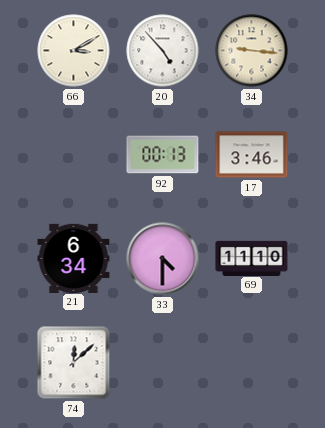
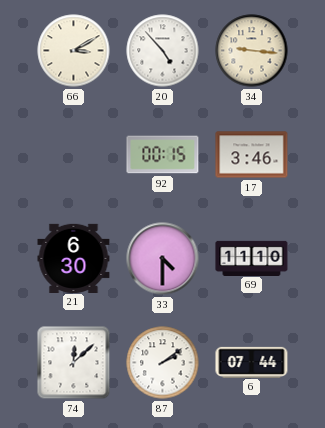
92: 00:13 -> 00:15
21: 6:34 -> 6:30
87: none -> 2:09
6: none -> 07:44
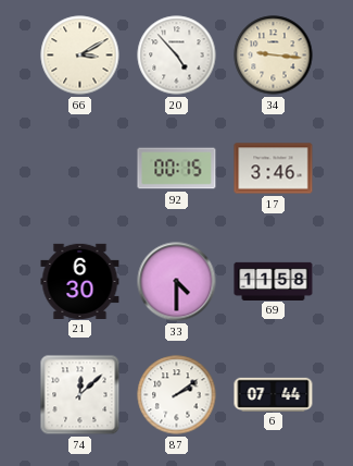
69: 11:10 -> 11:58
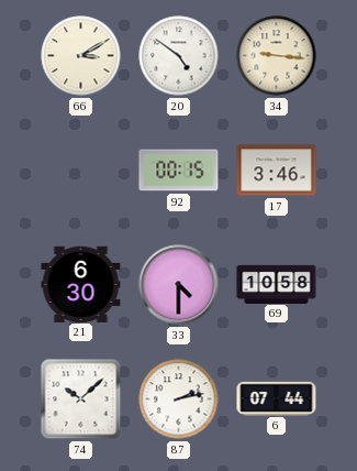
20: 4:53 -> 4:51
69: 11:58 -> 10:58
74: 12:08 -> 10:08
87: 2:09 -> 2:13
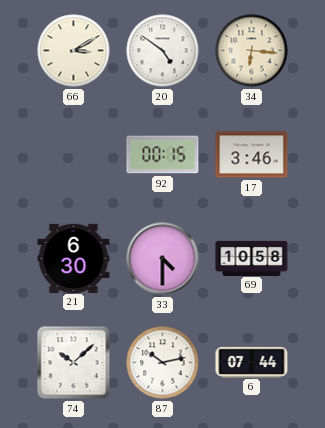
34: 9:16 -> 6:16
87: 2:13 -> 10:13
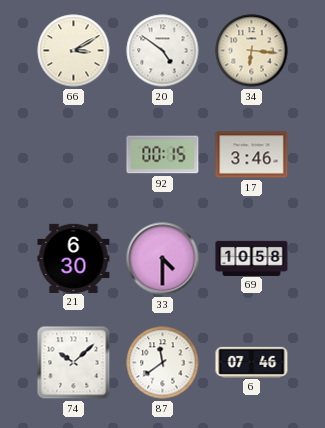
87: 10:13 -> 11:39
6: 07:44 -> 07:46
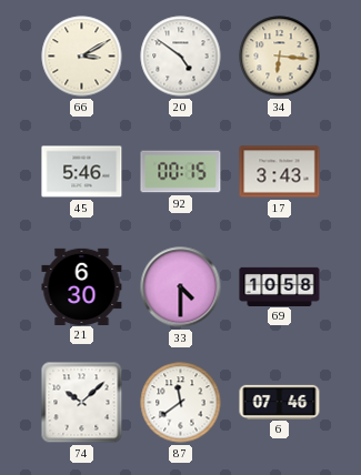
45: none -> 5:46
17: 3:46 -> 3:43
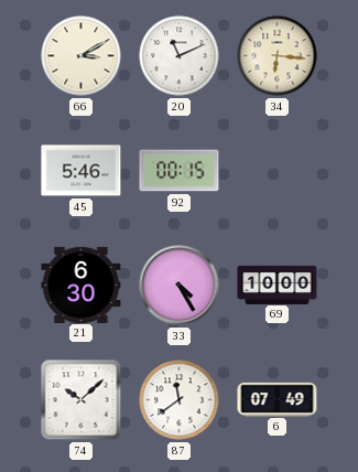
20: 4:51 -> 11:11
17: 3:43 -> none
33: 4:30 -> 4:25
69: 10:58 -> 10:00
6: 07:46 -> 07:49
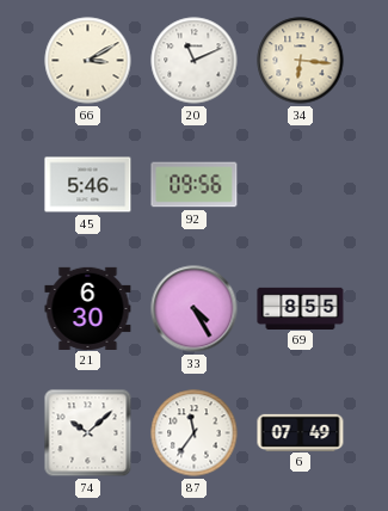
92: 00:15 -> 09:56
69: 10:00 -> 8:55
87: 11:39 -> 11:36
